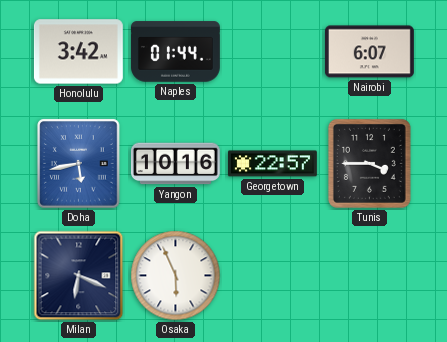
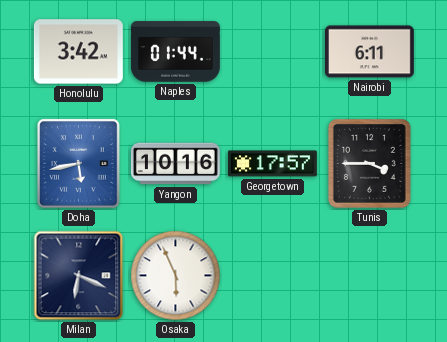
Nairobi: 6:07 -> 6:11
Georgetown: 22:57 -> 17:57
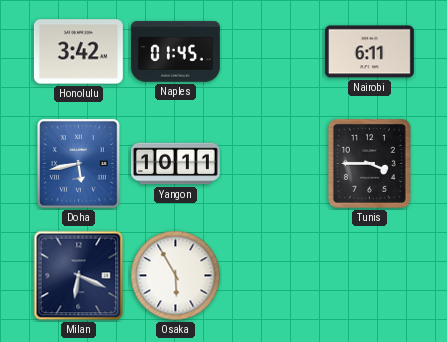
Naples: 01:44 -> 01:45
Yangon: 10:16 -> 10:11
Georgetown: 17:57 -> none
Osaka: 5:56 -> 5:55
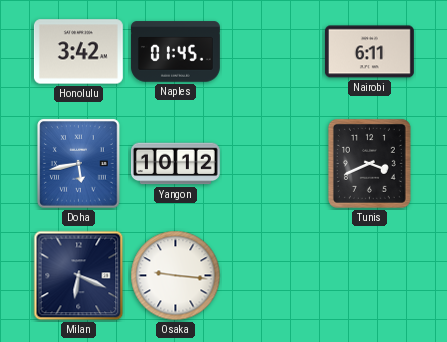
Yangon: 10:11 -> 10:12
Tunis: 3:45 -> 3:41
Osaka: 5:55 -> 9:16
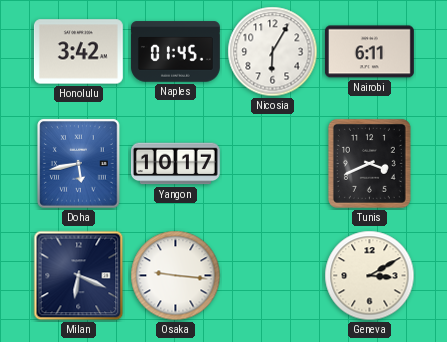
Nicosia: none -> 6:05
Yangon: 10:12 -> 10:17
Geneva: none -> 3:10
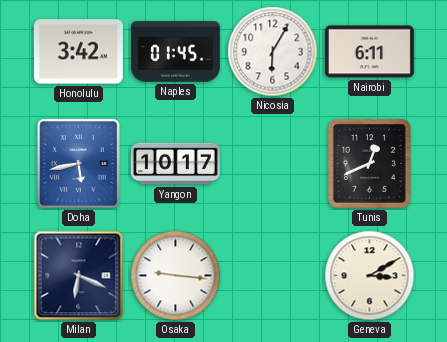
Tunis: 3:41 -> 12:41
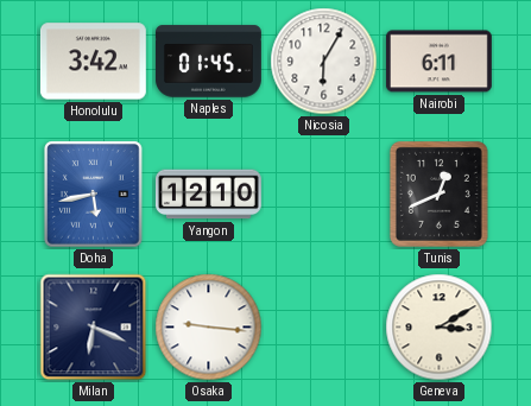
Yangon: 10:17 -> 12:10
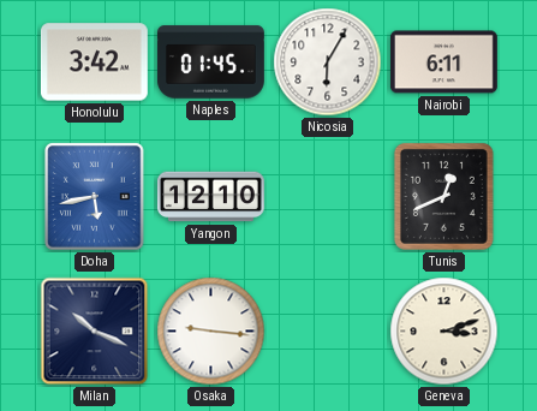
Milan: 6:19 -> 10:19
Geneva: 3:10 -> 3:12
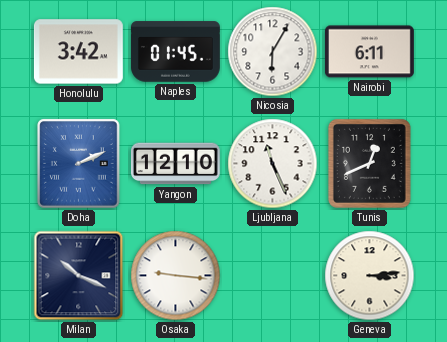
Doha: 5:43 -> 2:11
Ljubljana: none -> 11:26
Geneva: 3:12 -> 3:14
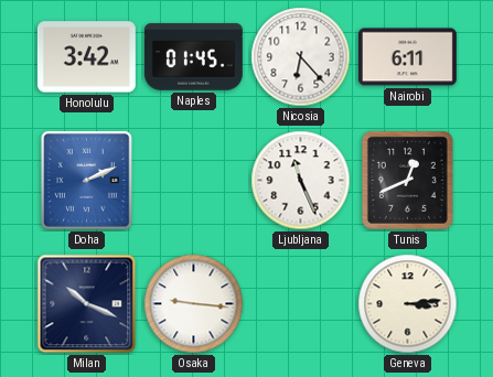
Nicosia: 6:05 -> 6:23
Yangon: 12:10 -> none
